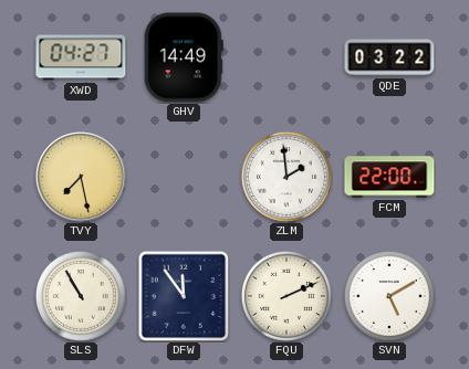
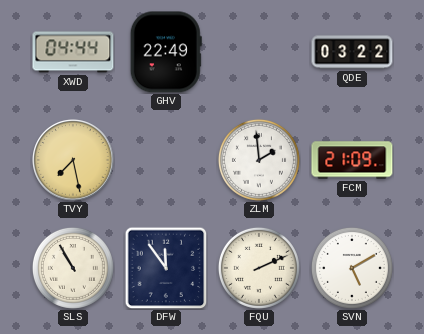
XWD: 04:27 -> 04:44
GHV: 14:49 -> 22:49
FCM: 22:00 -> 21:09
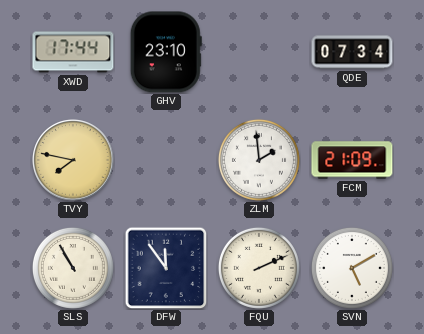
XWD: 04:44 -> 17:44
GHV: 22:49 -> 23:10
QDE: 03:22 -> 07:34
TVY: 7:28 -> 7:47
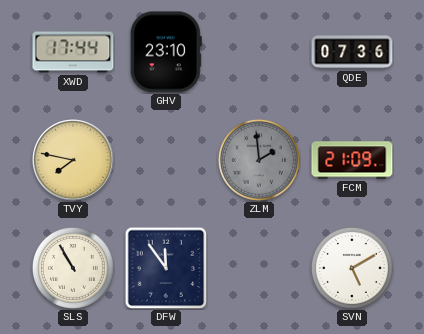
QDE: 07:34 -> 07:36
ZLM dial: white -> grey
FQU: 2:11 -> none
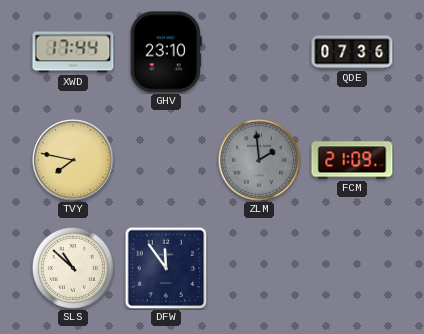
SLS: 10:55 -> 10:52
SVN: 5:10 -> none
